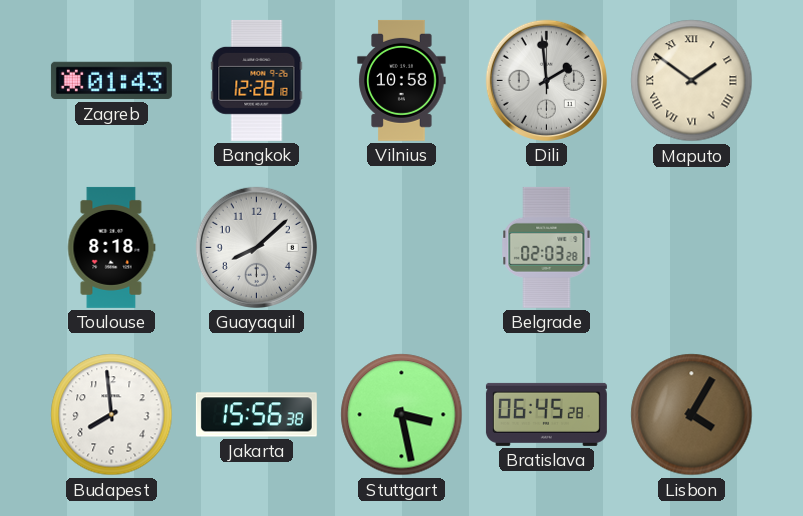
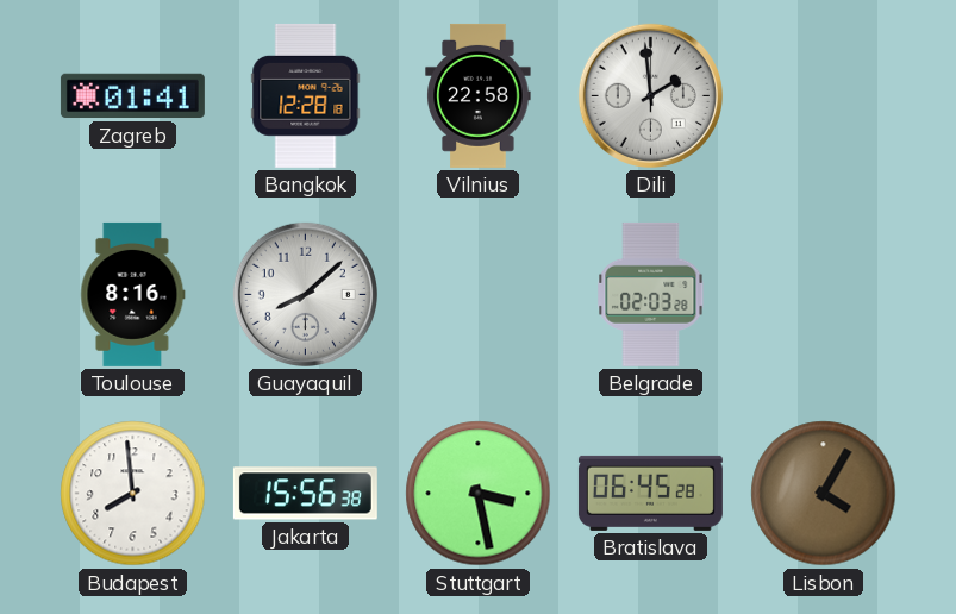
Zagreb: 01:43 -> 01:41
Vilnius: 10:58 -> 22:58
Maputo: 1:51 -> none
Toulouse: 8:18 -> 8:16
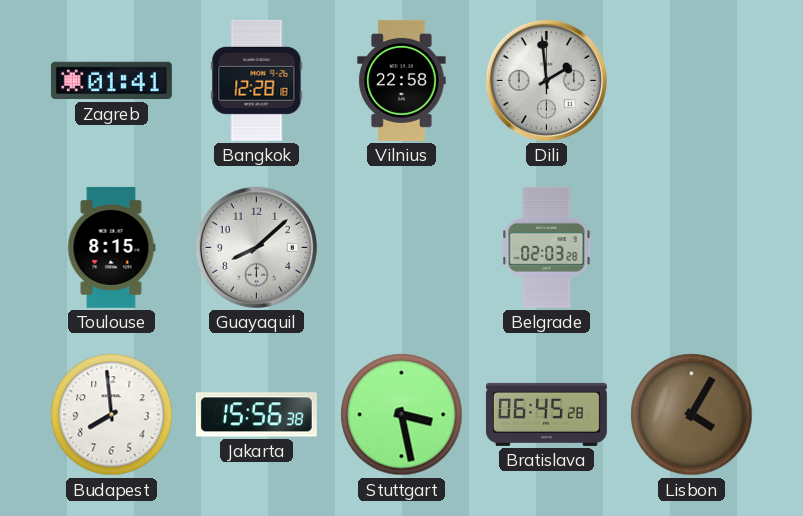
Toulouse: 8:16 -> 8:15
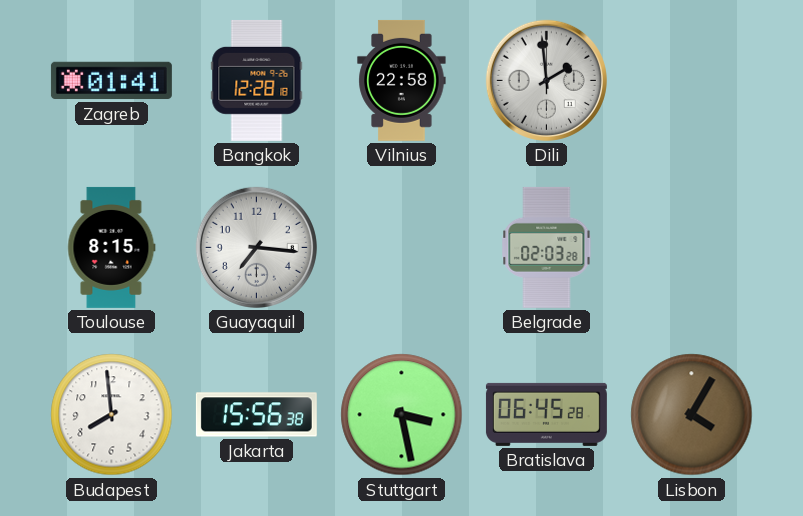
Guayaquil: 8:08 -> 7:16
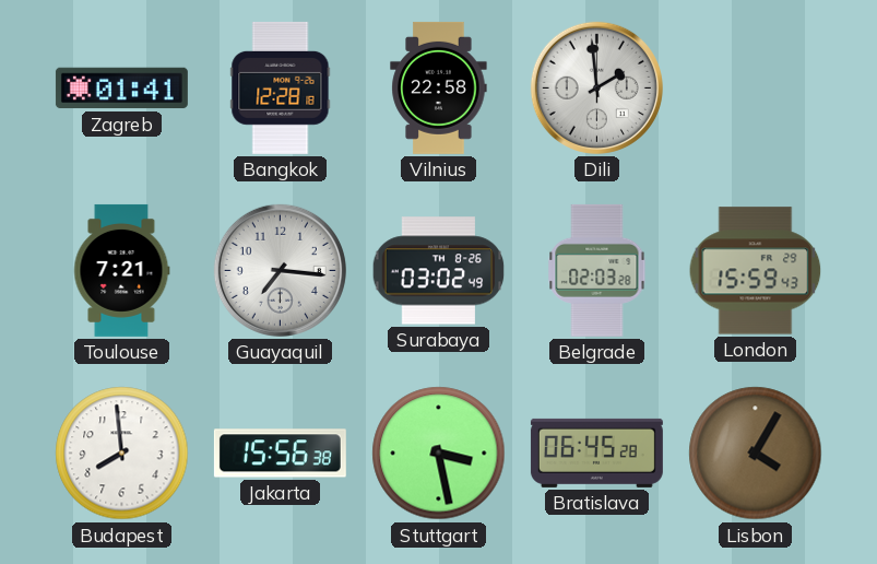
Toulouse: 8:15 -> 7:21
Surabaya: none -> 03:02
London: none -> 15:59
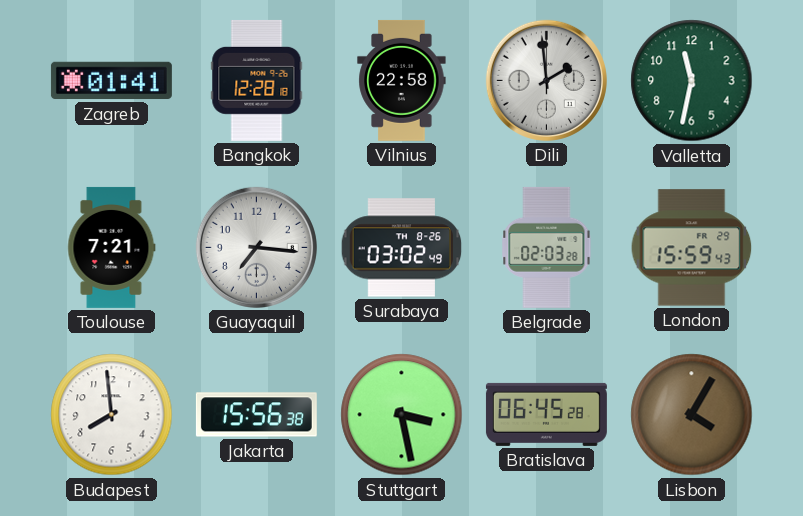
Valletta: none -> 11:32
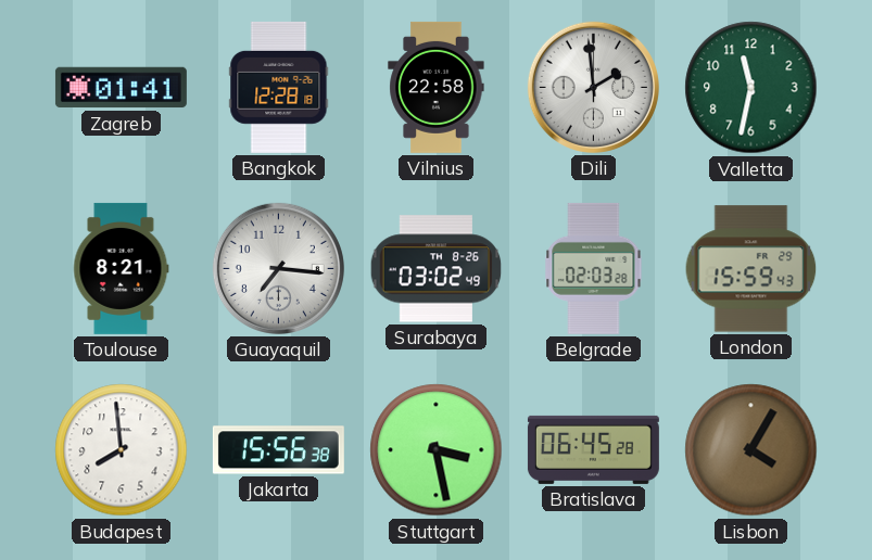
Toulouse: 7:21 -> 8:21
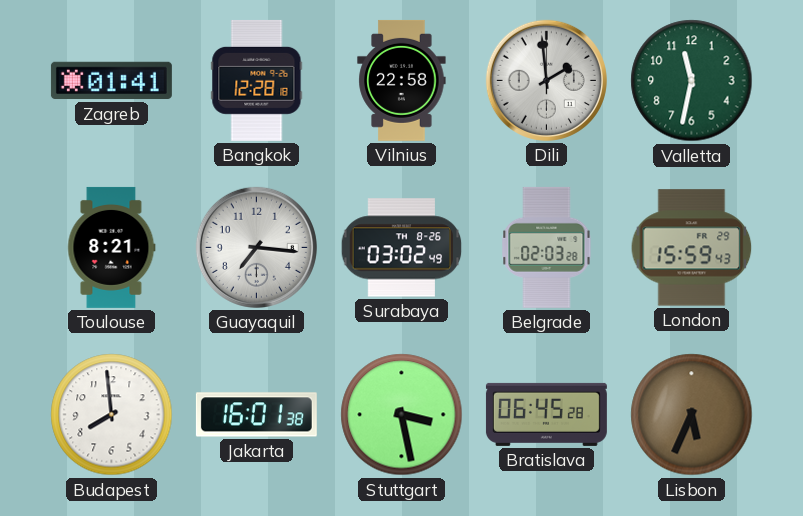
Jakarta: 15:56 -> 16:01
Lisbon: 4:05 -> 5:34
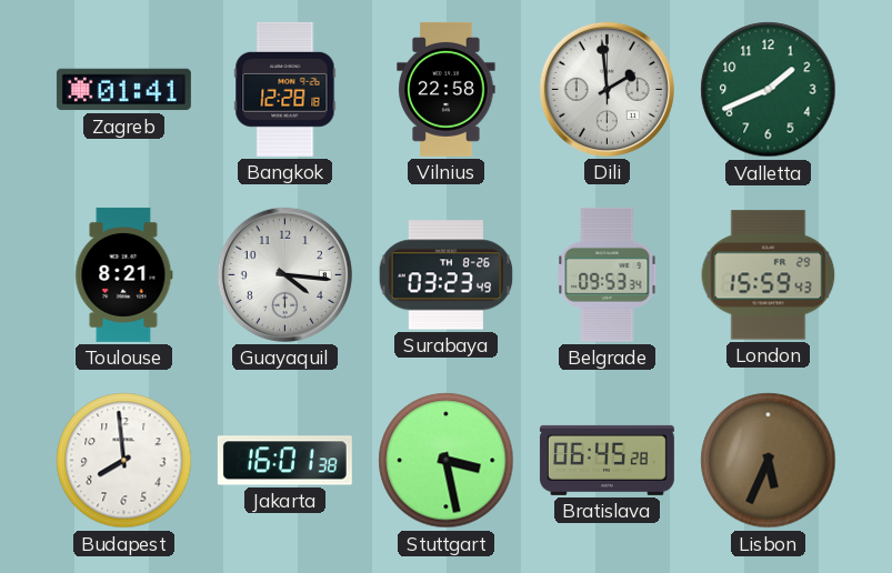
Valletta: 11:32 -> 1:41
Guayaquil: 7:16 -> 4:16
Surabaya: 03:02 -> 03:23
Belgrade: 02:03 -> 09:53
